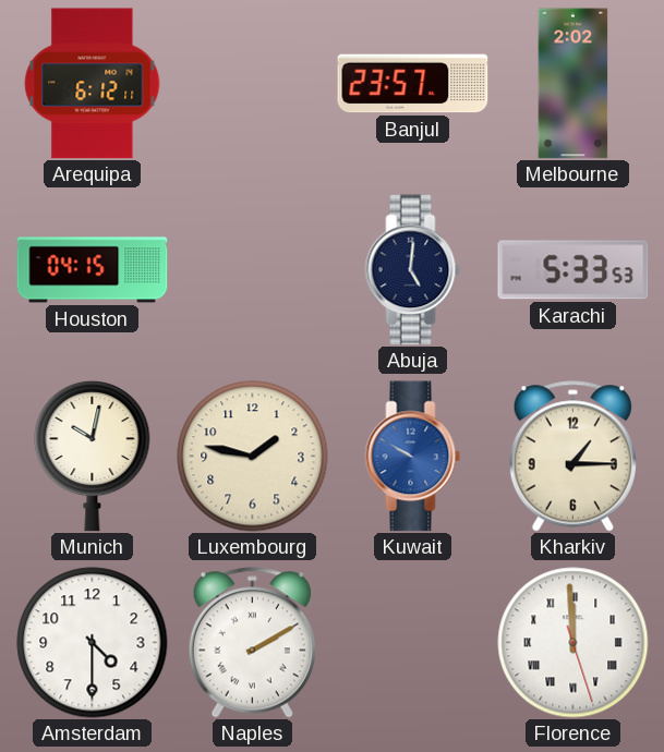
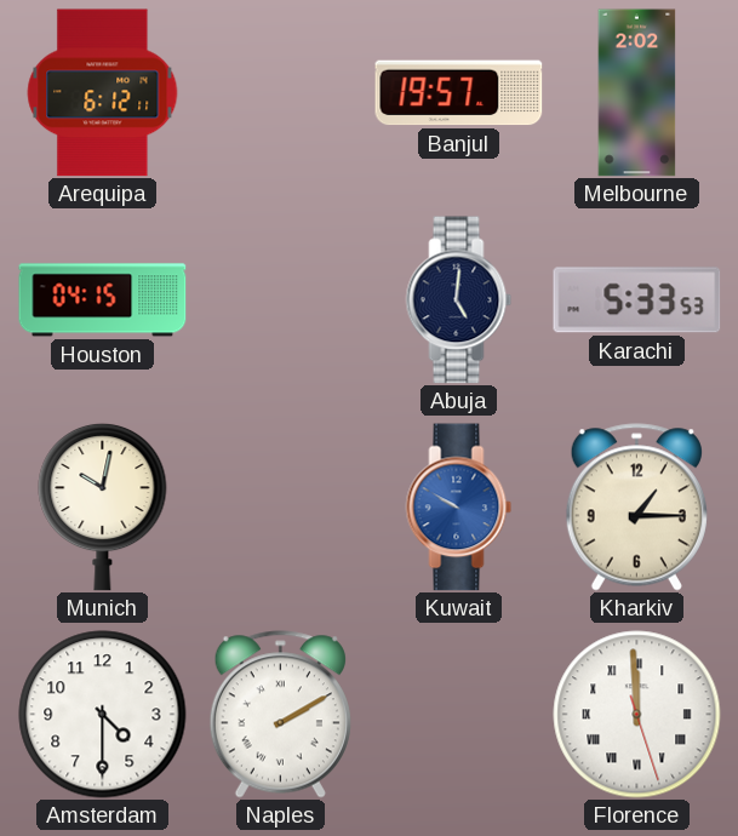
Banjul: 23:57 -> 19:57
Luxembourg: 1:47 -> none
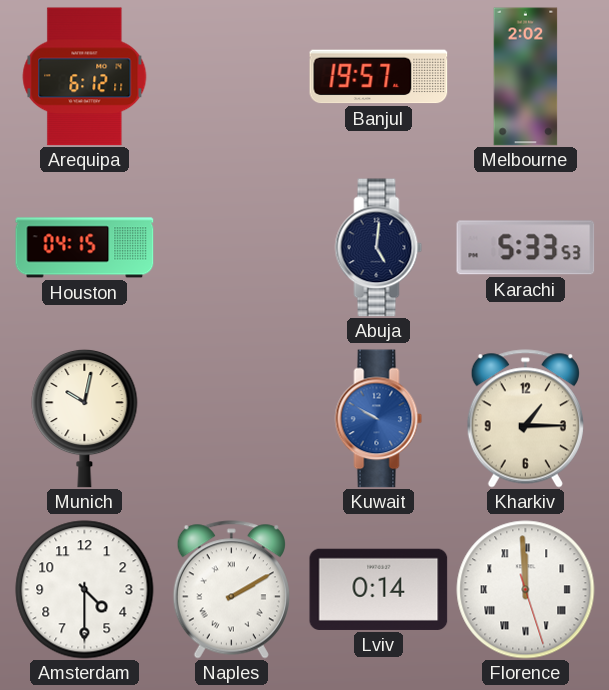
Lviv: none -> 0:14
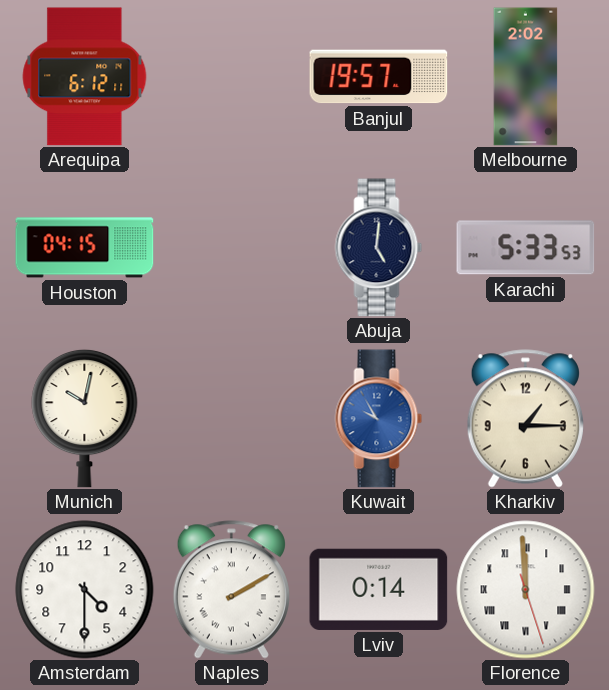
Kuwait: 9:50 -> 9:55
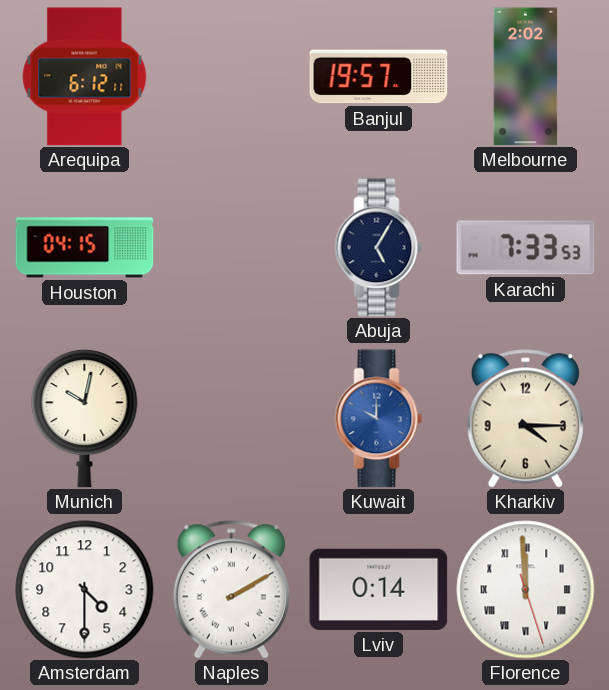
Abuja: 5:01 -> 5:05
Karachi: 5:33 -> 7:33
Kuwait: 9:55 -> 10:00
Kharkiv: 1:15 -> 4:15
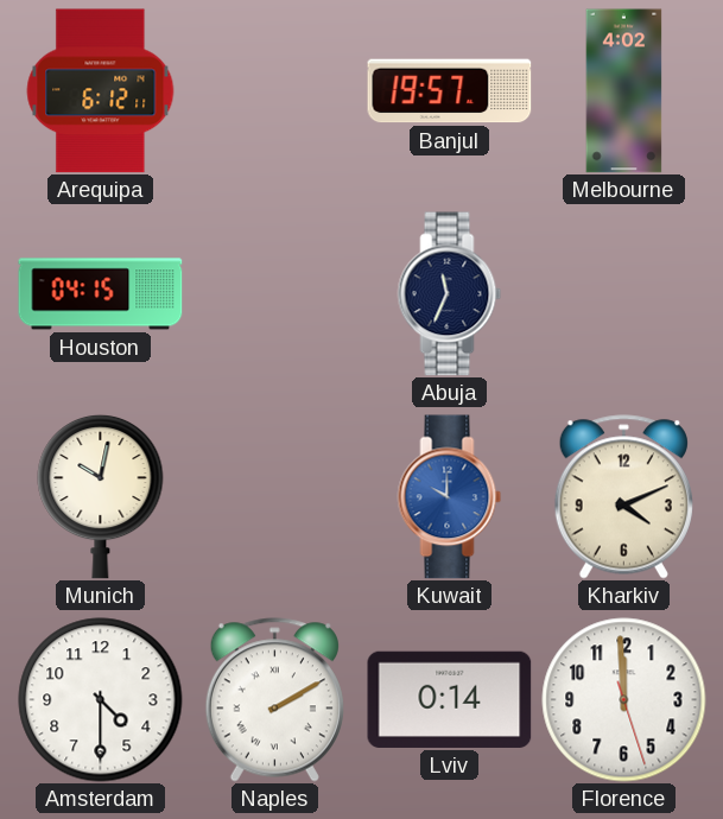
Melbourne: 2:02 -> 4:02
Abuja: 5:05 -> 11:34
Karachi: 7:33 -> none
Kharkiv: 4:15 -> 4:11
Florence numerals: Roman -> Arabic
